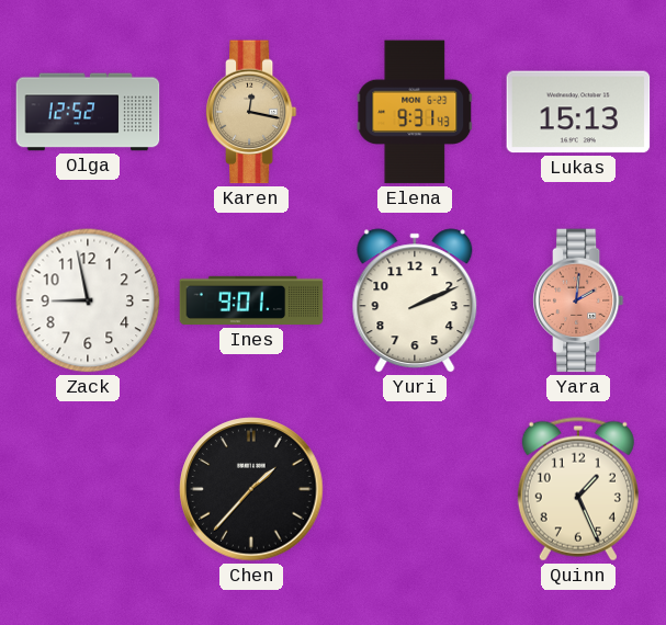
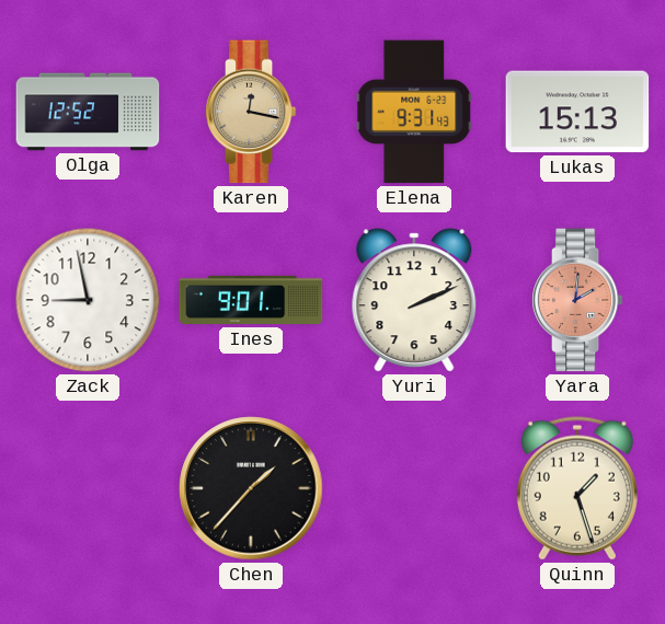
Quinn: 1:26 -> 1:27
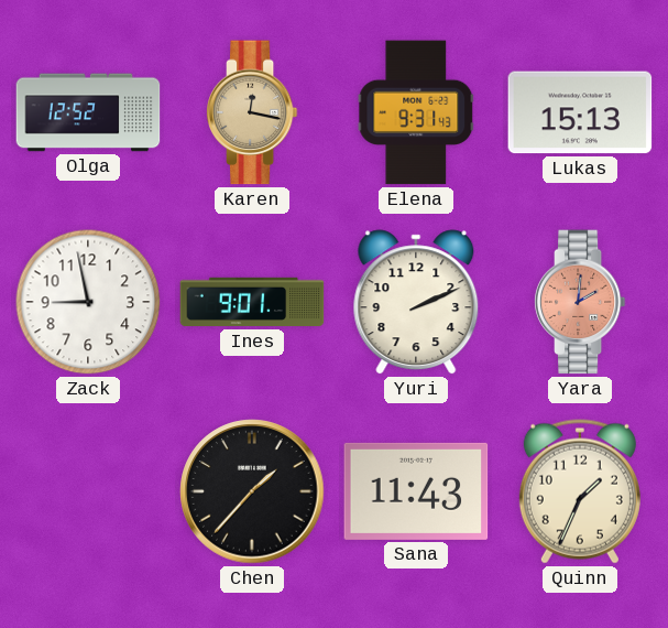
Sana: none -> 11:43
Quinn: 1:27 -> 1:34
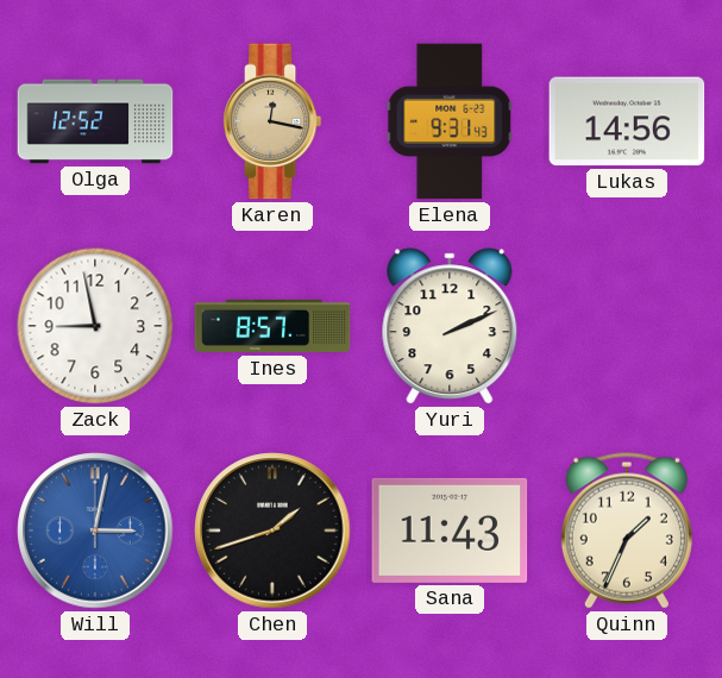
Lukas: 15:13 -> 14:56
Ines: 9:01 -> 8:57
Yara: 2:01 -> none
Will: none -> 3:02
Chen: 1:37 -> 1:42
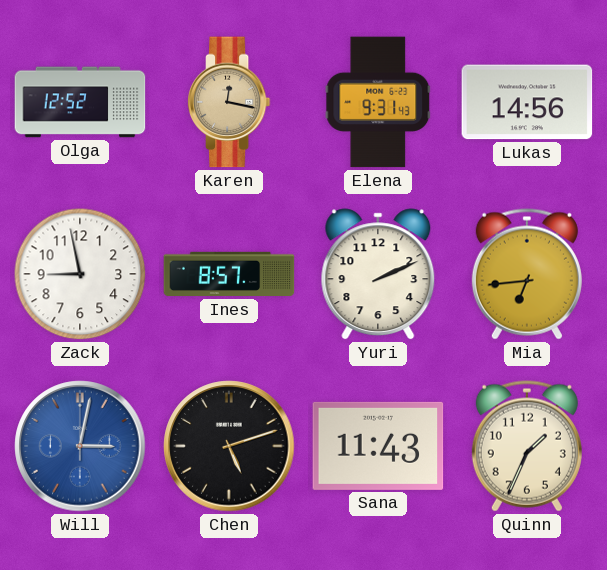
Mia: none -> 6:44
Chen: 1:42 -> 5:12
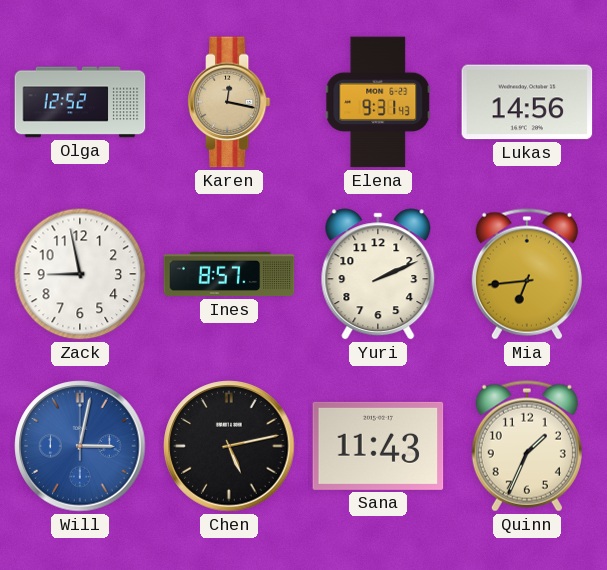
Chen: 5:12 -> 5:13
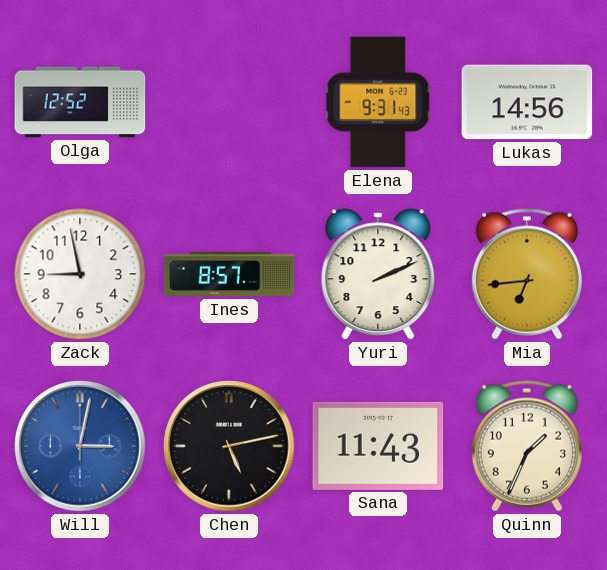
Karen: 12:17 -> none
